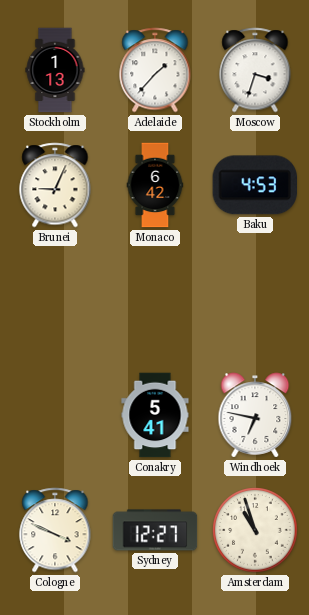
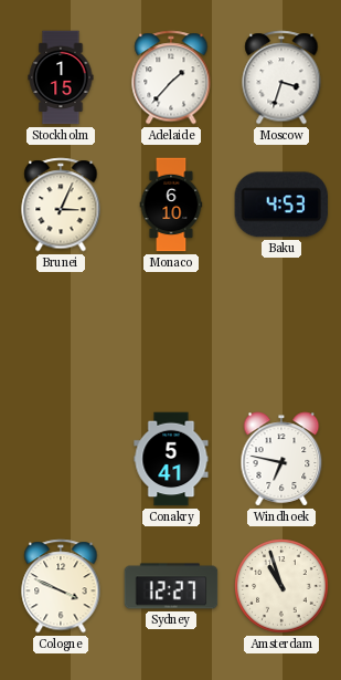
Stockholm: 1:13 -> 1:15
Brunei: 9:04 -> 3:04
Monaco: 6:42 -> 6:10
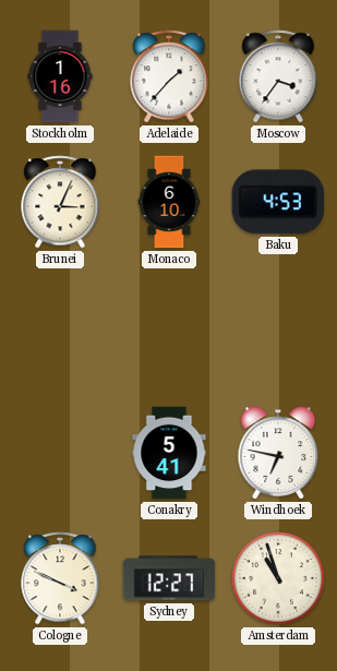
Stockholm: 1:15 -> 1:16
Moscow: 3:33 -> 3:36
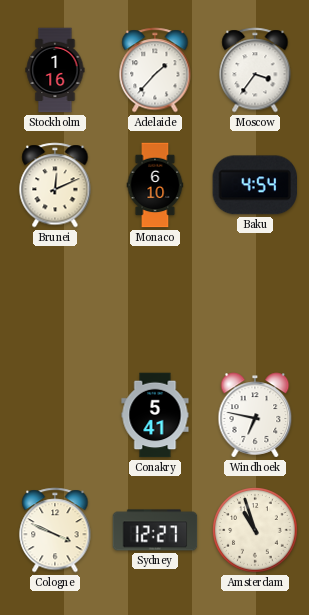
Brunei: 3:04 -> 12:11
Baku: 4:53 -> 4:54
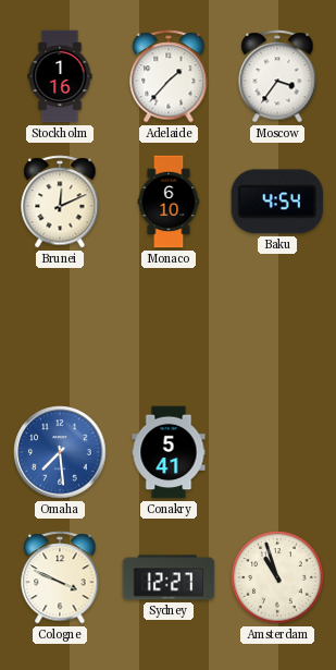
Omaha: none -> 7:29
Windhoek: 6:47 -> none
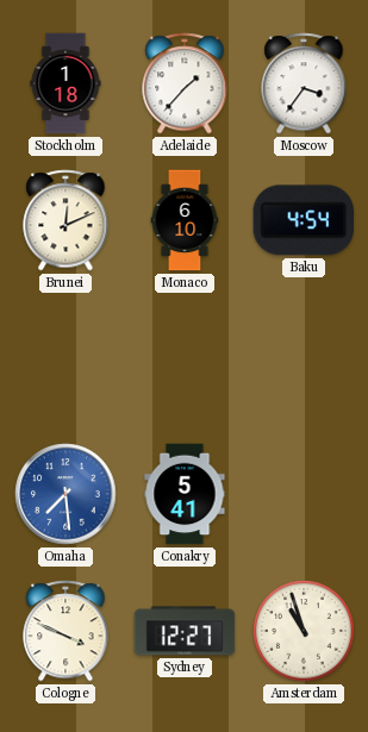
Stockholm: 1:16 -> 1:18
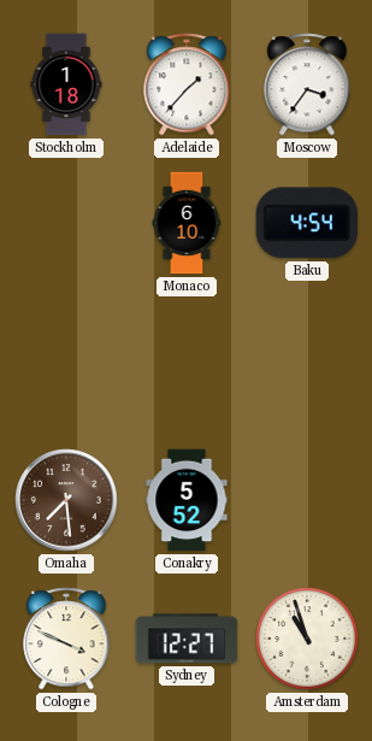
Brunei: 12:11 -> none
Omaha dial: blue -> brown
Conakry: 5:41 -> 5:52
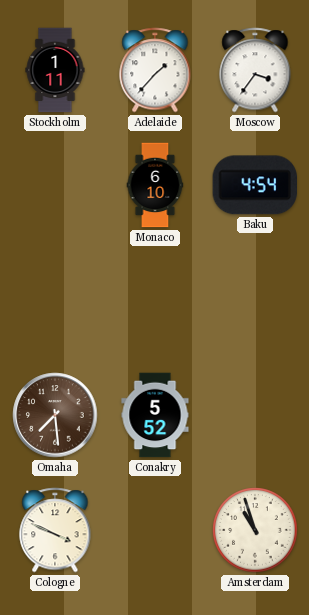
Stockholm: 1:18 -> 1:11
Sydney: 12:27 -> none
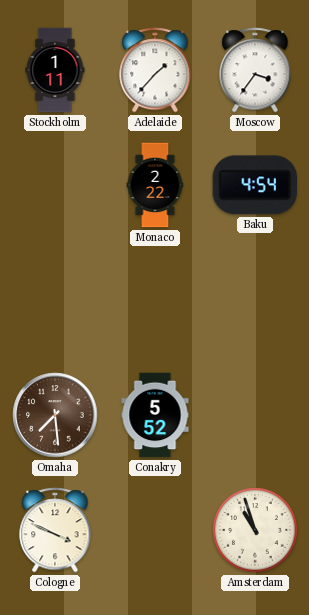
Monaco: 6:10 -> 2:22
